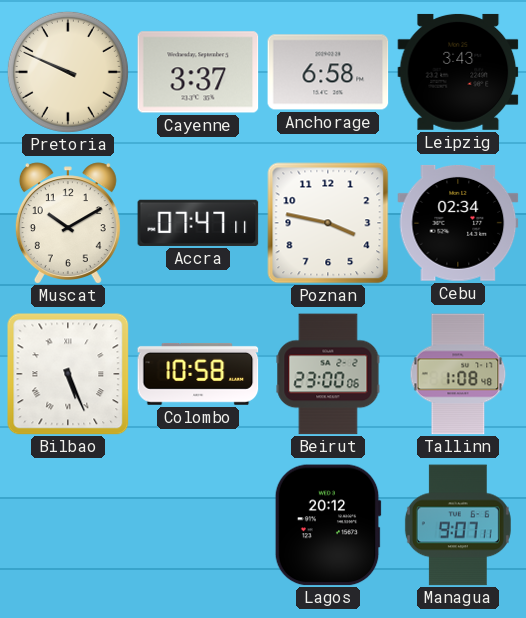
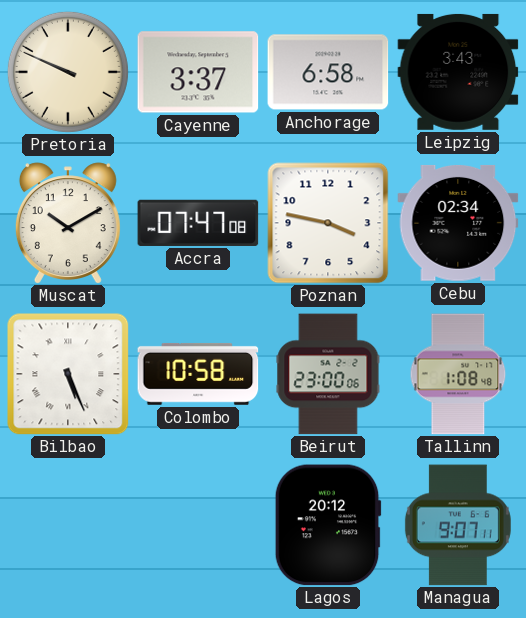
Accra: 07:47:11 -> 07:47:08
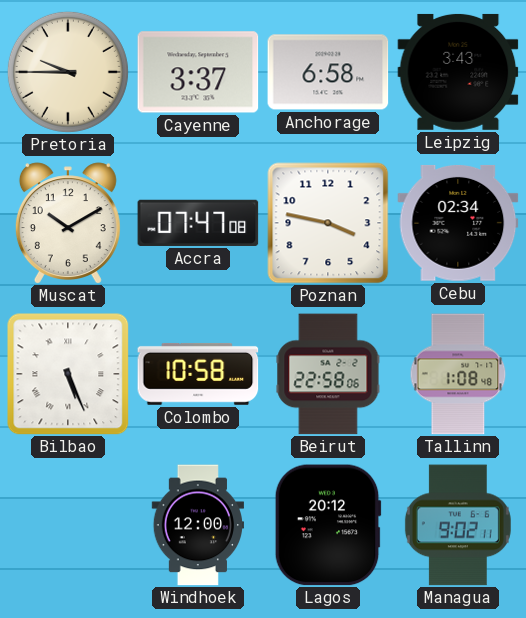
Pretoria: 9:49 -> 9:45
Beirut: 23:00 -> 22:58
Windhoek: none -> 12:00
Managua: 9:07 -> 9:02
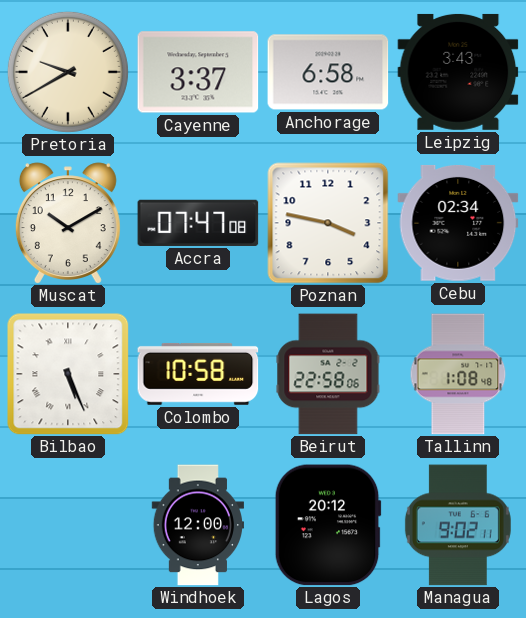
Pretoria: 9:45 -> 9:40
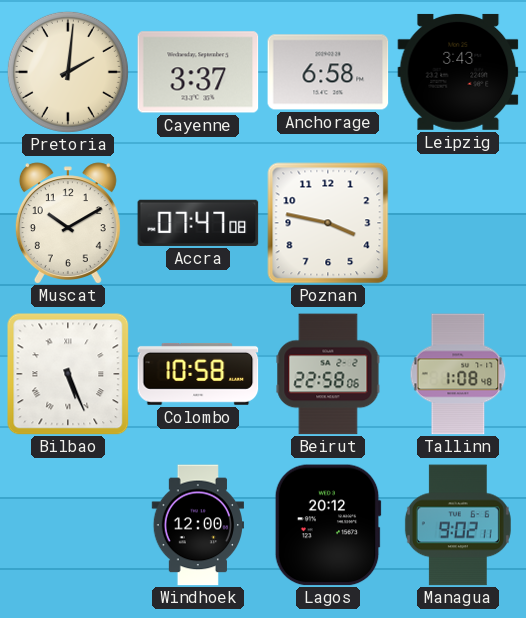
Pretoria: 9:40 -> 2:01
Cebu: 02:34 -> none
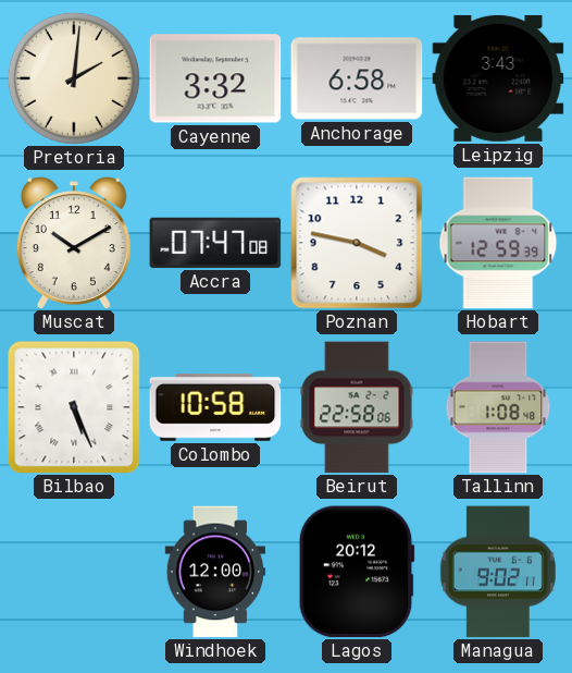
Cayenne: 3:37 -> 3:32
Hobart: none -> 12:59
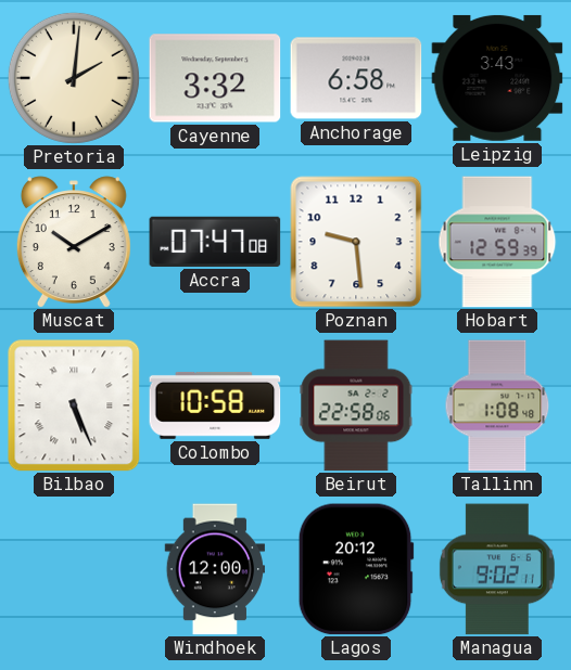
Poznan: 3:47 -> 9:29
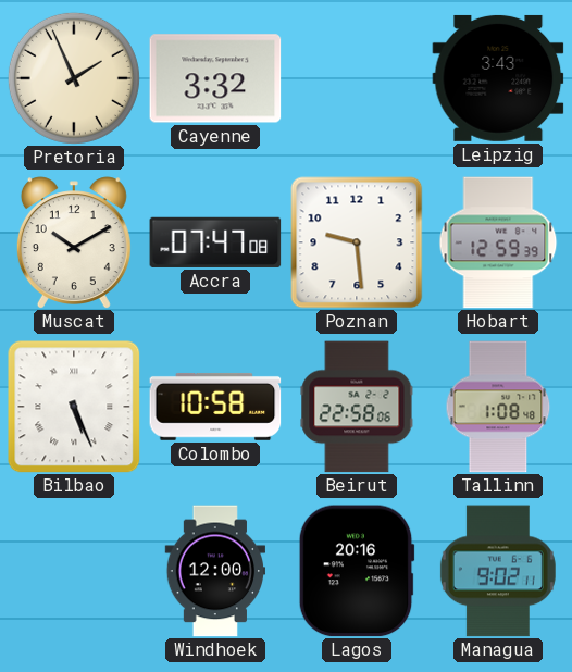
Pretoria: 2:01 -> 1:56
Anchorage: 6:58 -> none
Lagos: 20:12 -> 20:16
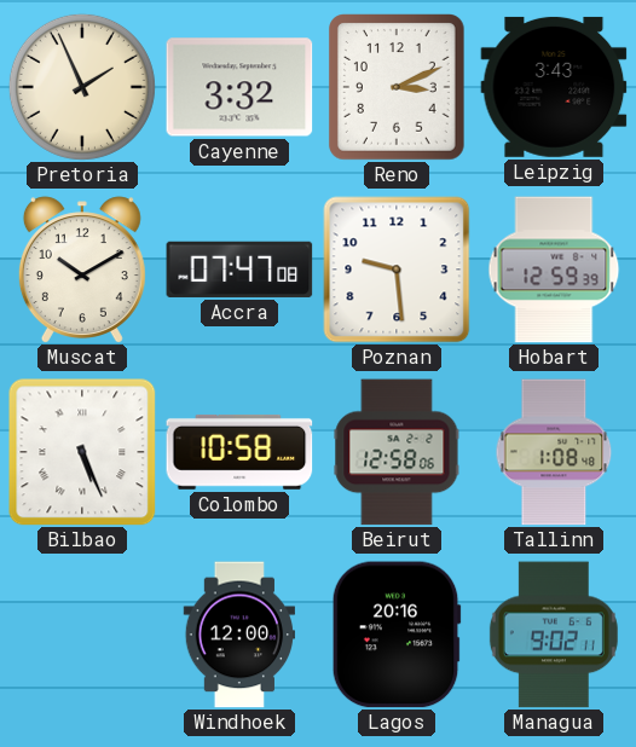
Reno: none -> 3:11
Beirut: 22:58 -> 12:58
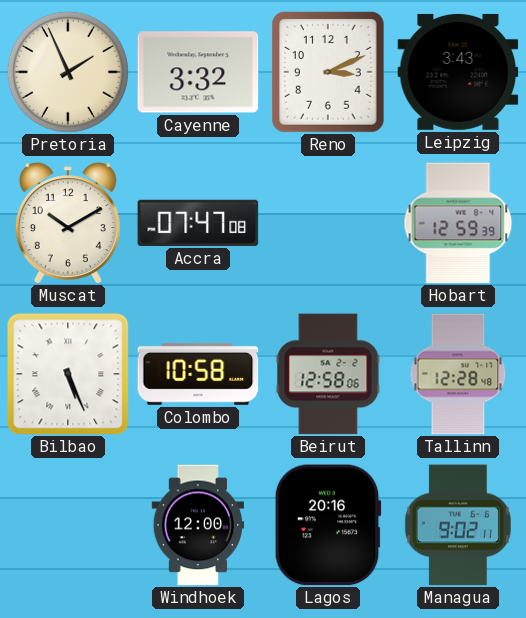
Poznan: 9:29 -> none
Tallinn: 1:08 -> 12:28
